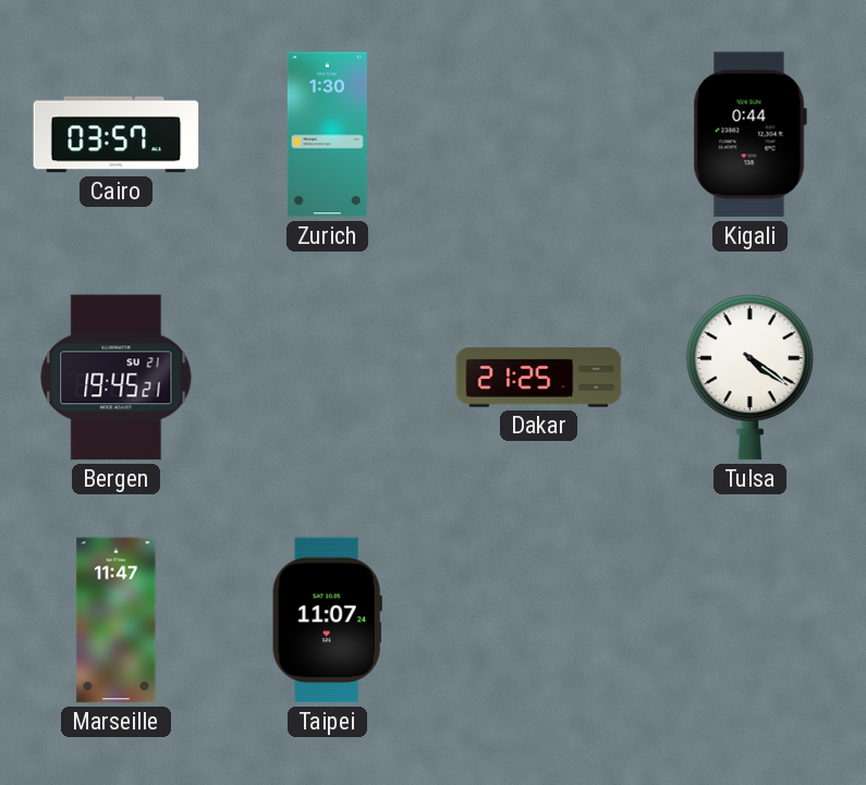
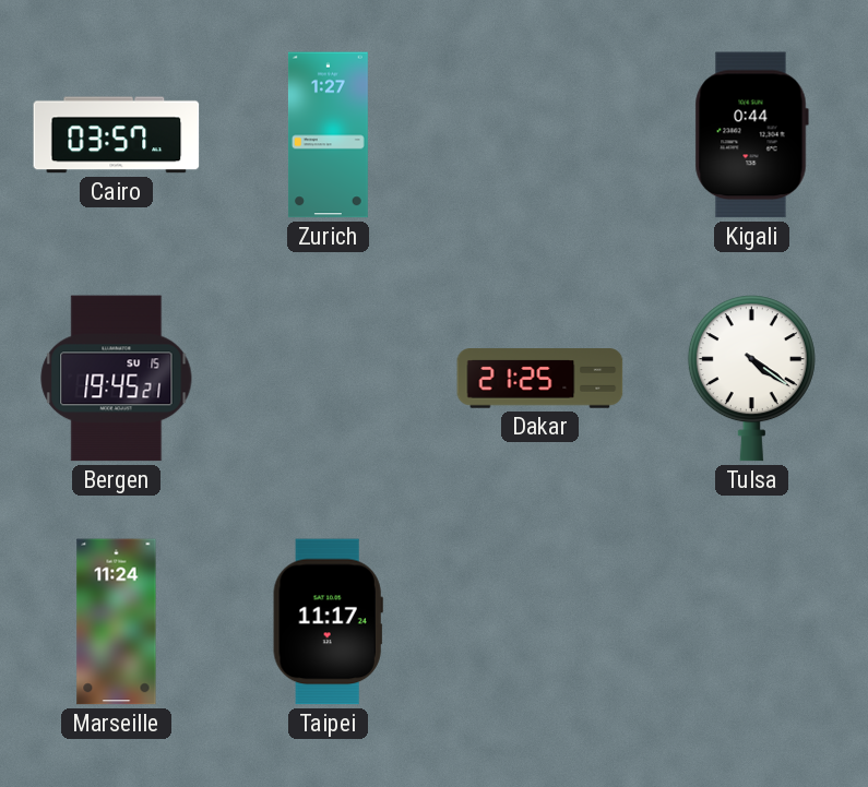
Zurich: 1:30 -> 1:27
Bergen date: SU 21 -> SU 15
Marseille: 11:47 -> 11:24
Taipei: 11:07 -> 11:17
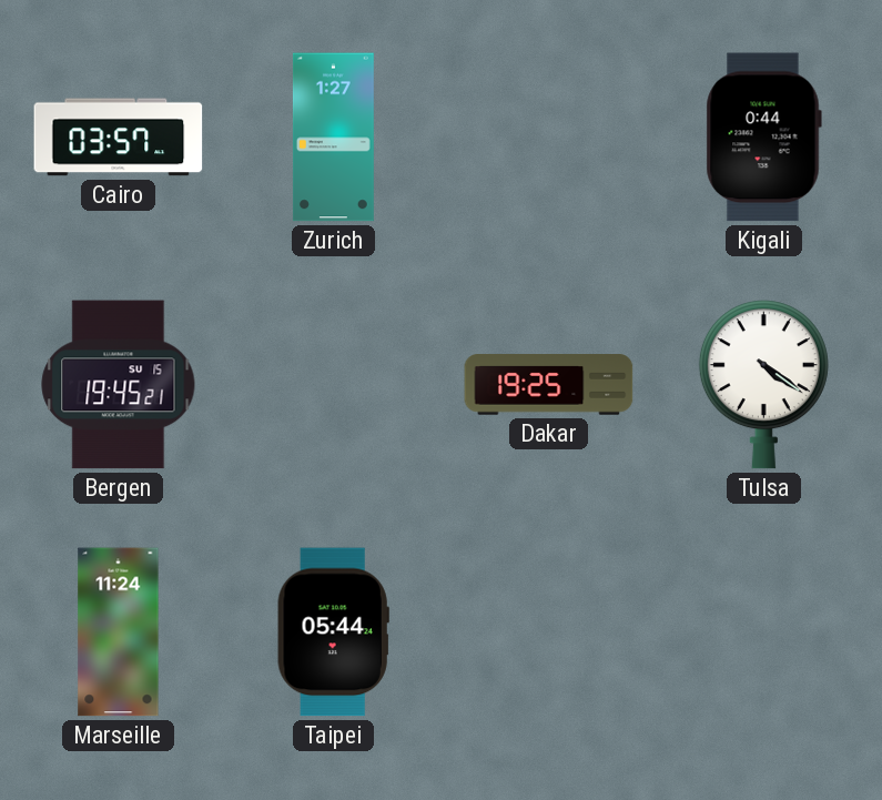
Dakar: 21:25 -> 19:25
Taipei: 11:17 -> 05:44
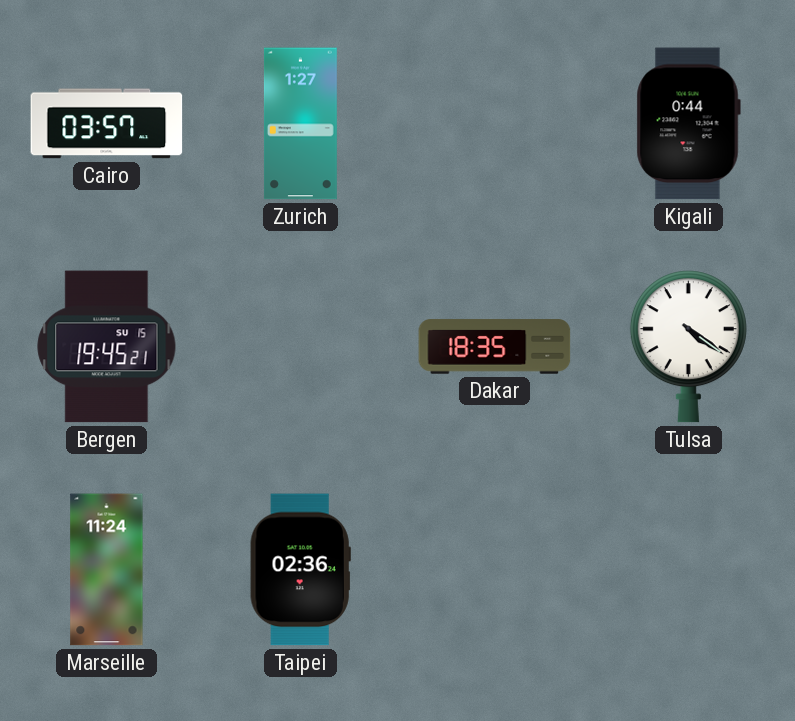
Dakar: 19:25 -> 18:35
Taipei: 05:44 -> 02:36
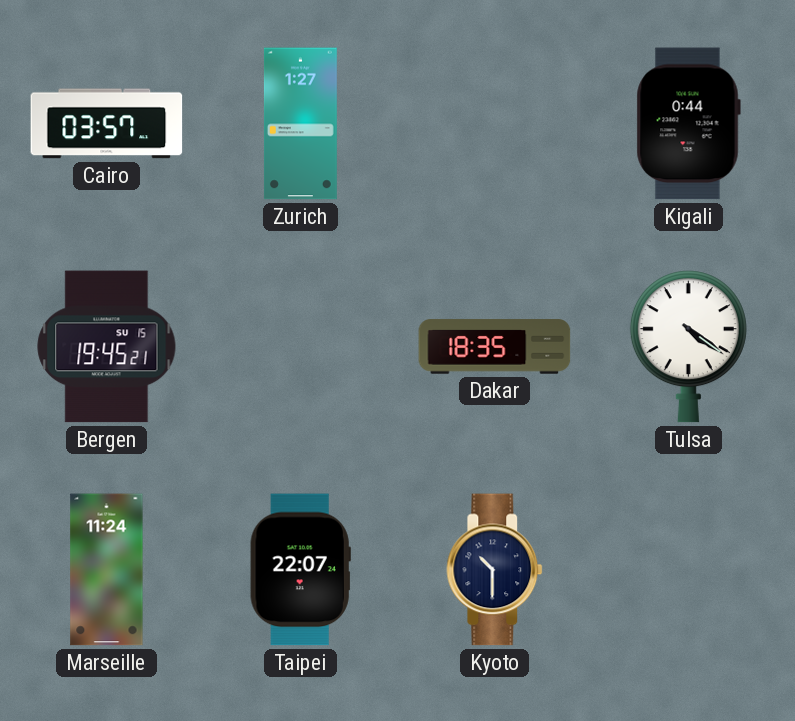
Taipei: 02:36 -> 22:07
Kyoto: none -> 10:30
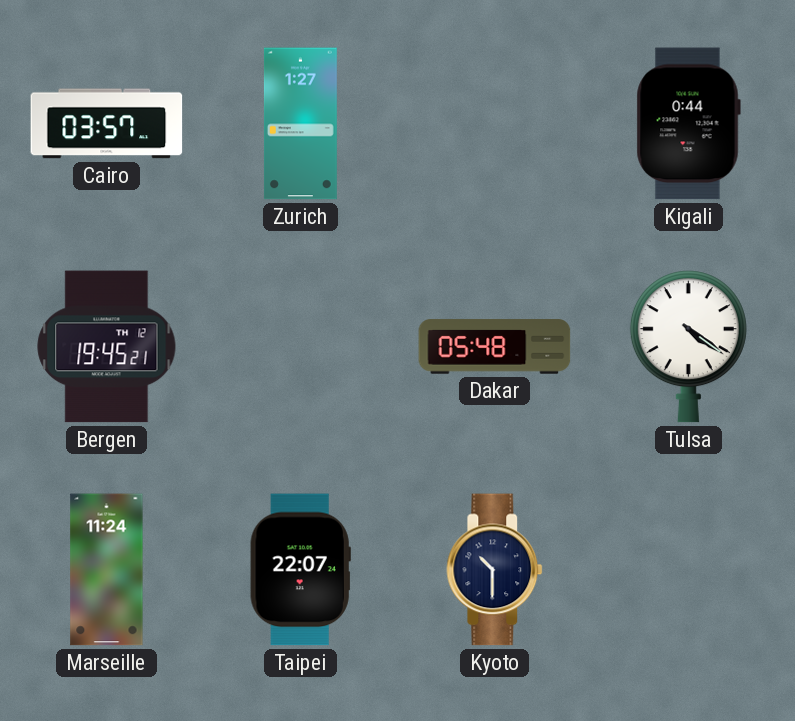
Bergen date: SU 15 -> TH 12
Dakar: 18:35 -> 05:48
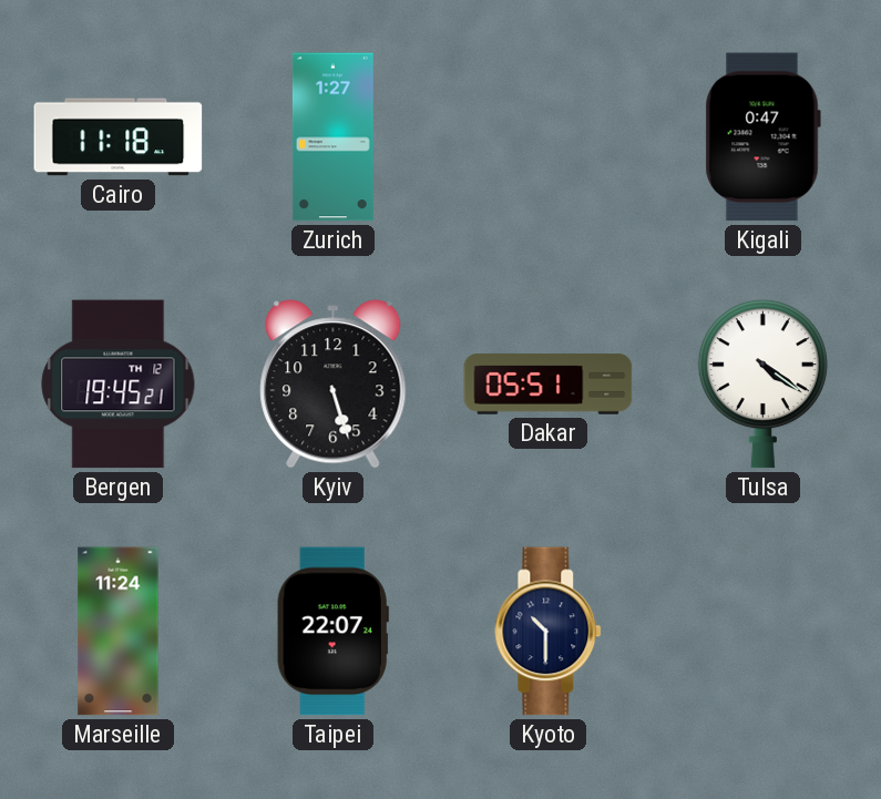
Cairo: 03:57 -> 11:18
Kigali: 0:44 -> 0:47
Kyiv: none -> 5:27
Dakar: 05:48 -> 05:51
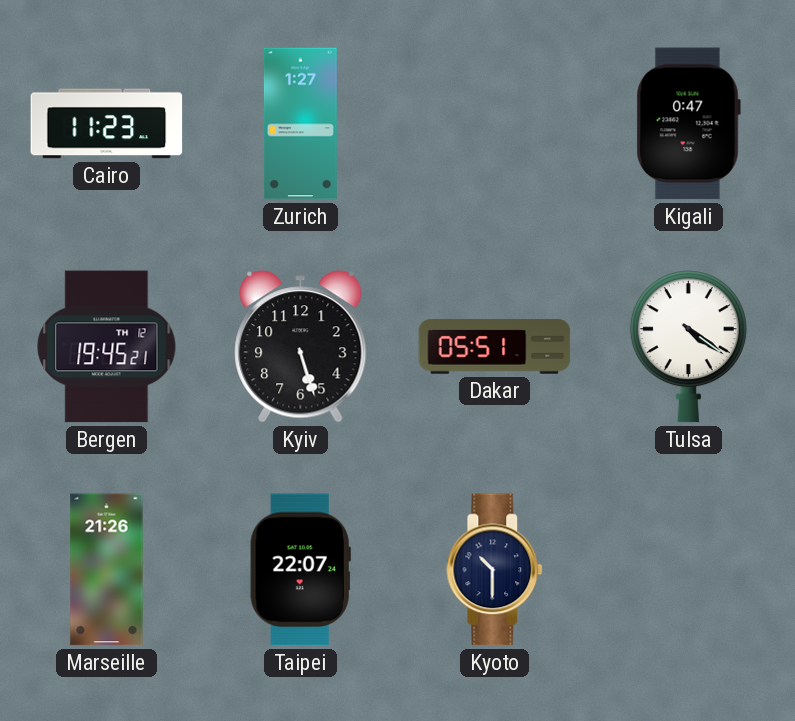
Cairo: 11:18 -> 11:23
Marseille: 11:24 -> 21:26
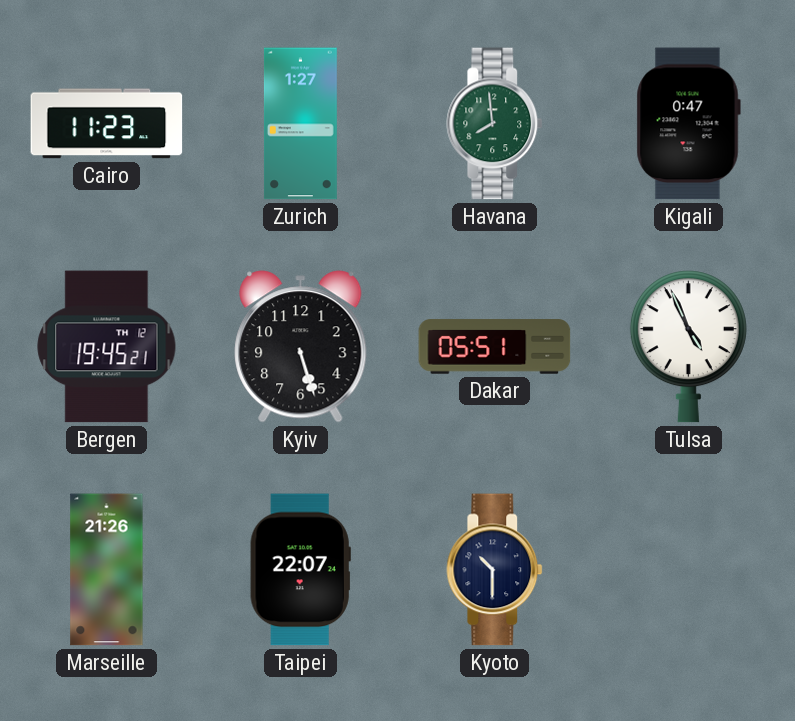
Havana: none -> 7:59
Tulsa: 4:21 -> 4:56
